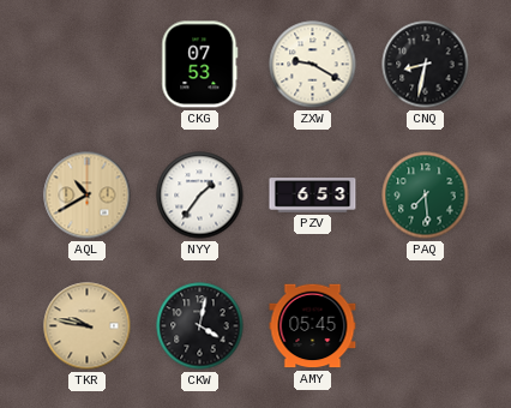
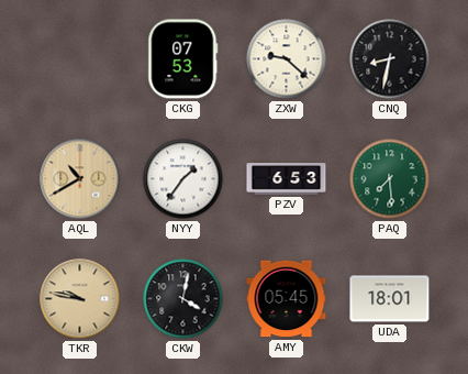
ZXW: 9:20 -> 9:22
UDA: none -> 18:01
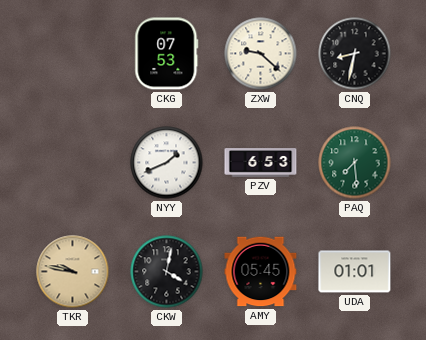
AQL: 10:40 -> none
NYY: 1:36 -> 1:41
UDA: 18:01 -> 01:01
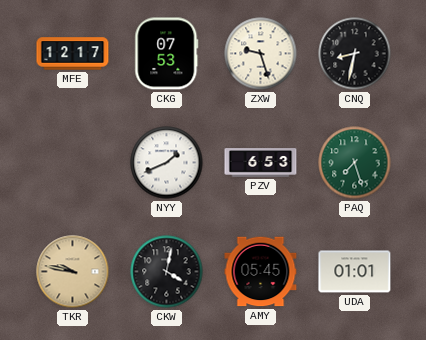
MFE: none -> 12:17
ZXW: 9:22 -> 9:27
PAQ: 7:29 -> 7:27
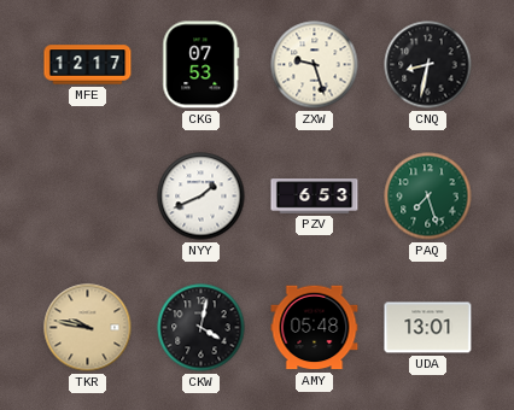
AMY: 05:45 -> 05:48
UDA: 01:01 -> 13:01
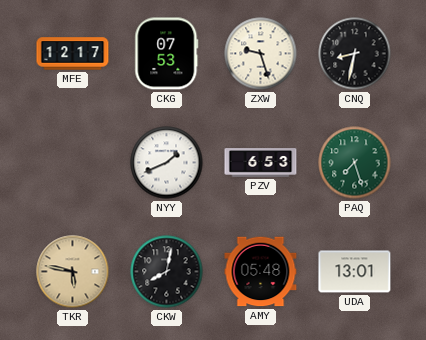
TKR: 9:47 -> 5:47
CKW: 4:02 -> 8:02
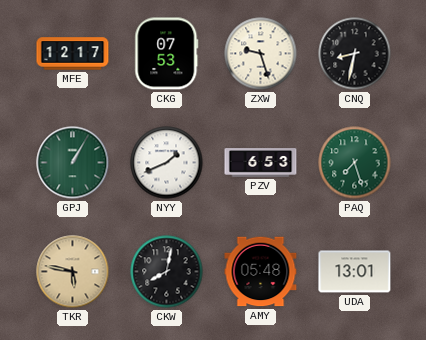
GPJ: none -> 1:05
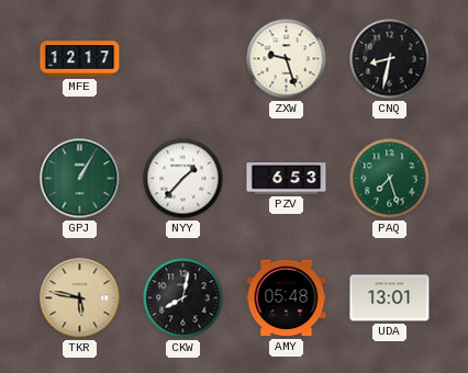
CKG: 07:53 -> none
NYY: 1:41 -> 1:37
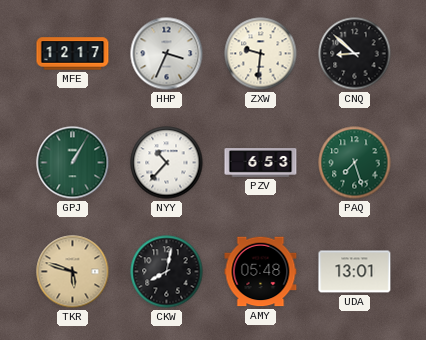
HHP: none -> 3:34
ZXW: 9:27 -> 9:31
CNQ: 8:32 -> 8:52
NYY: 1:37 -> 10:37
TKR: 5:47 -> 5:48
